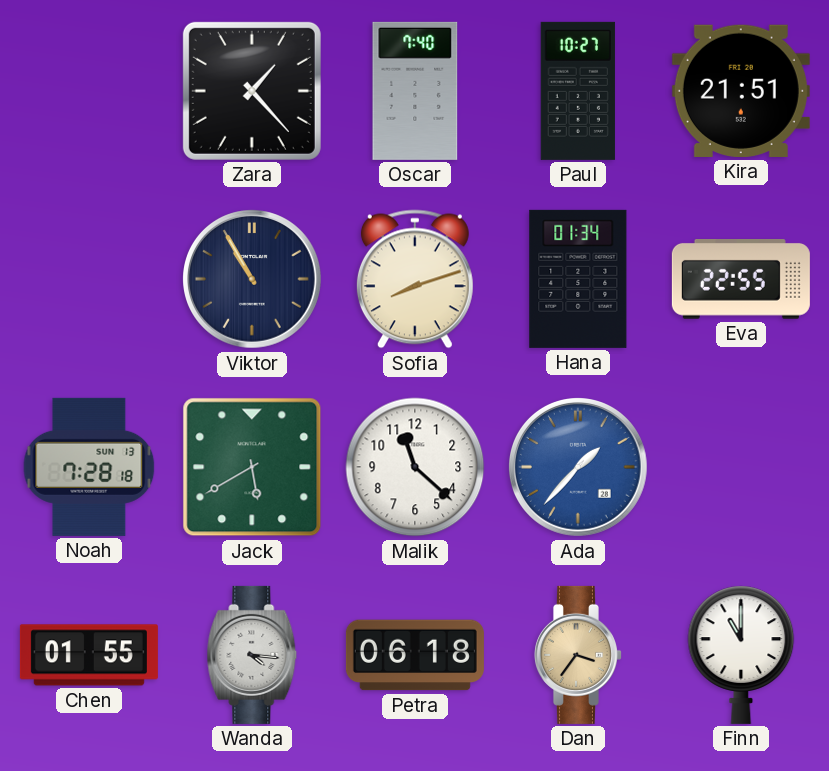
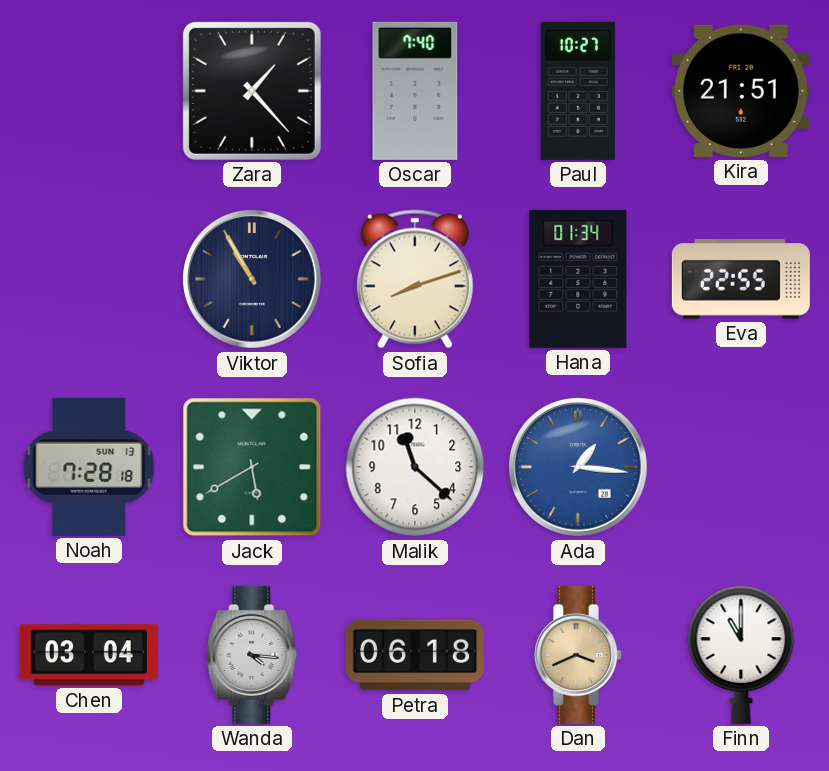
Ada: 1:37 -> 1:16
Chen: 01:55 -> 03:04
Dan: 3:36 -> 3:41
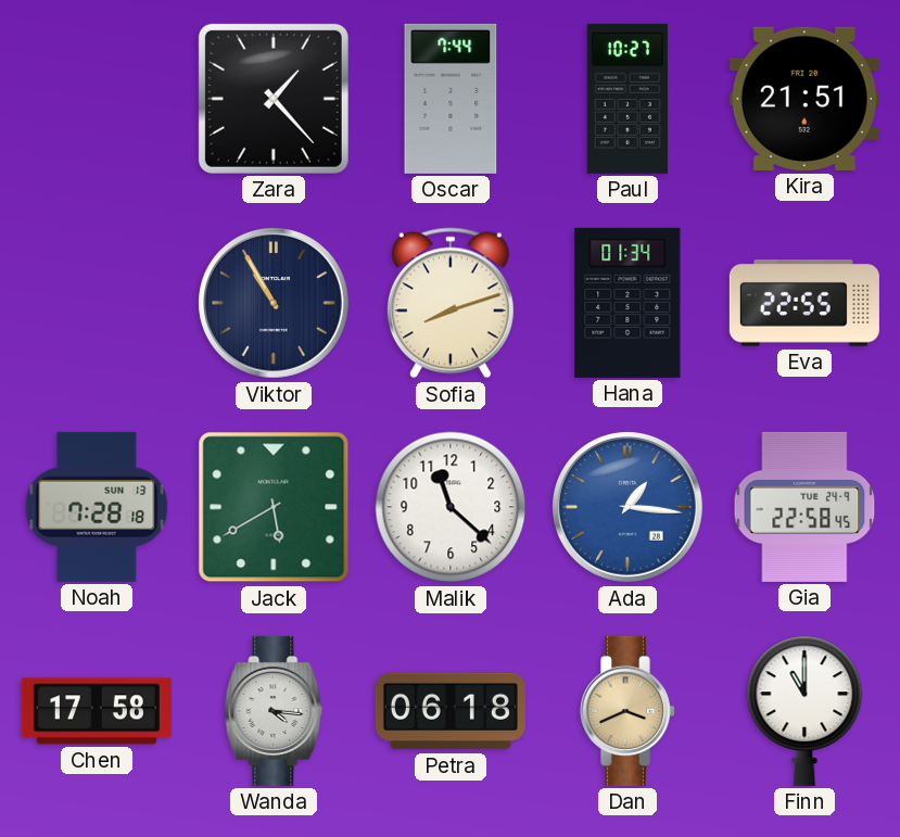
Oscar: 7:40 -> 7:44
Gia: none -> 22:58
Chen: 03:04 -> 17:58
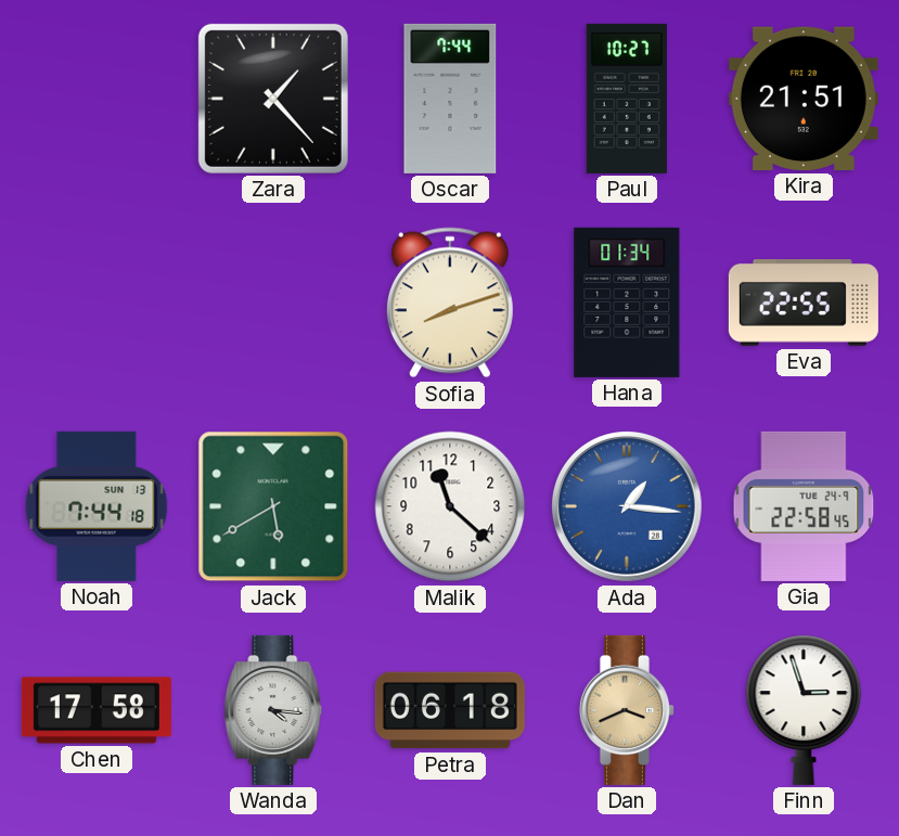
Viktor: 10:55 -> none
Noah: 7:28 -> 7:44
Finn: 11:00 -> 2:57
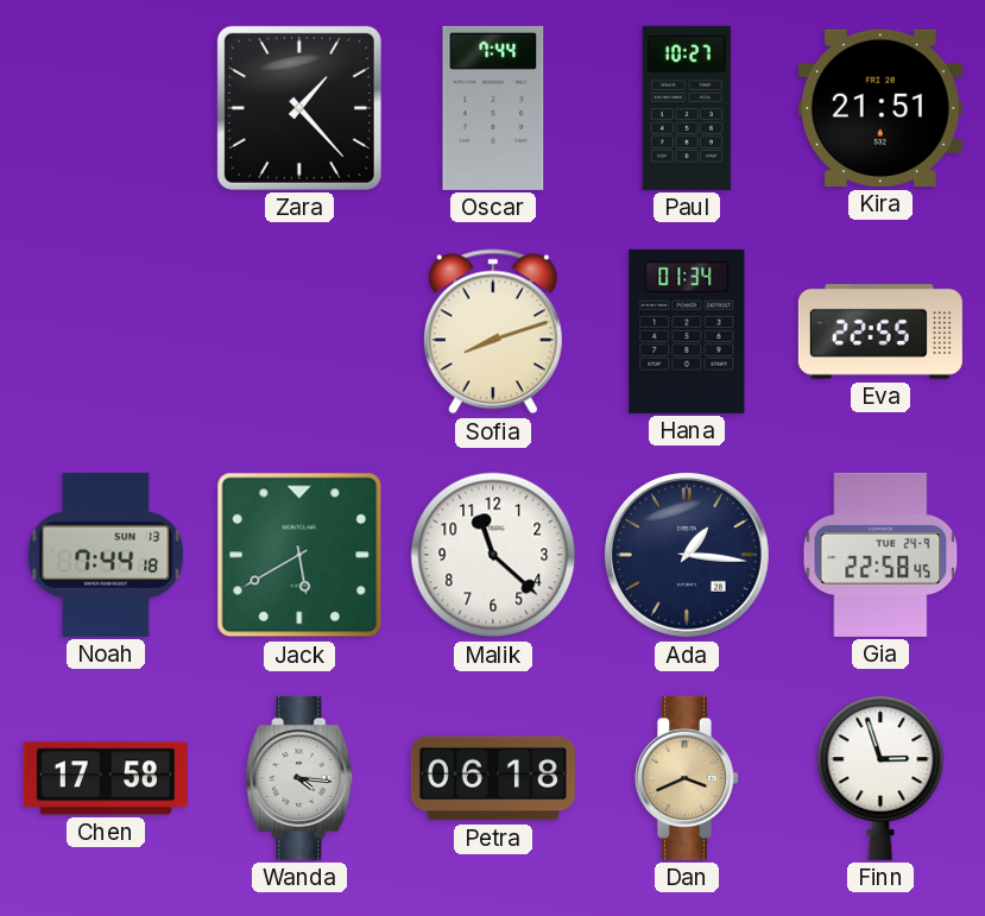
Ada dial: blue -> navy
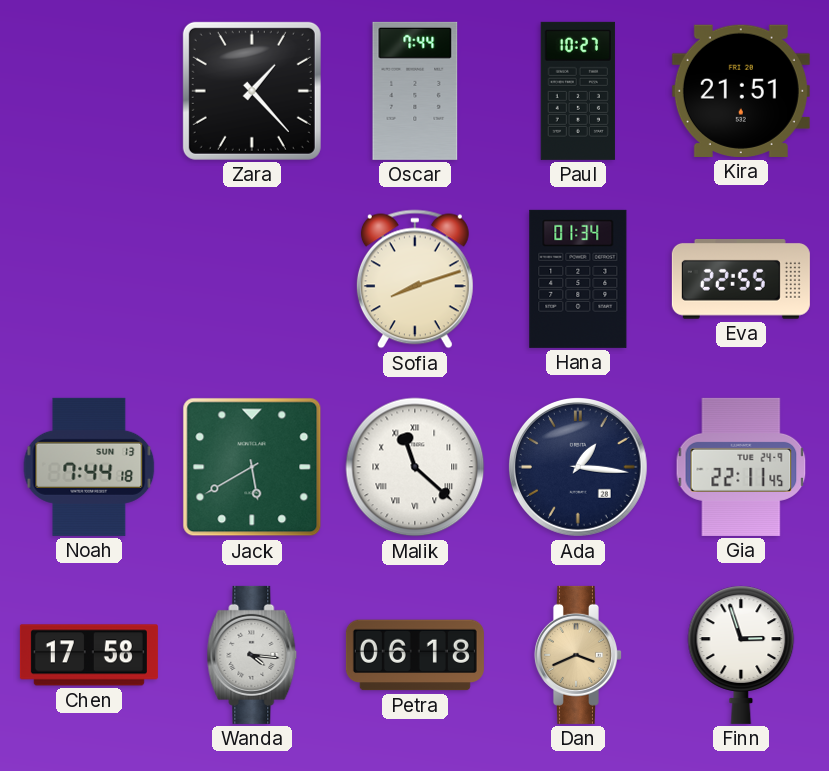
Malik numerals: Arabic -> Roman
Gia: 22:58 -> 22:11
